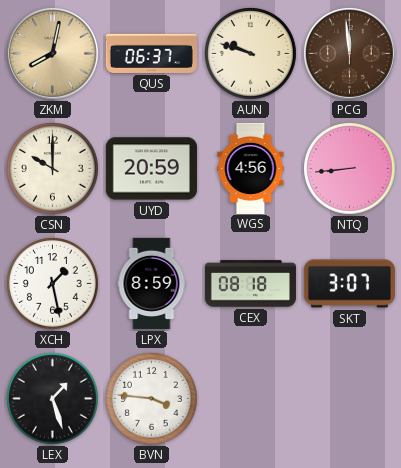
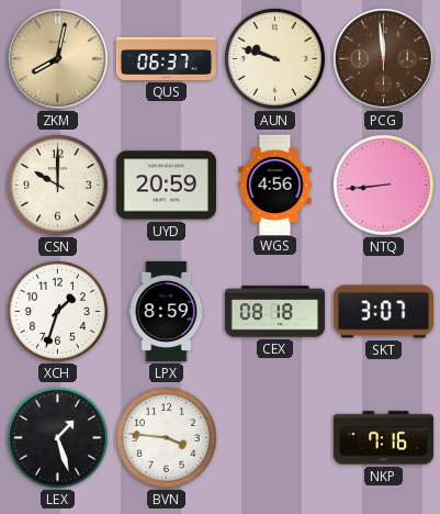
XCH: 1:28 -> 1:33
NKP: none -> 7:16
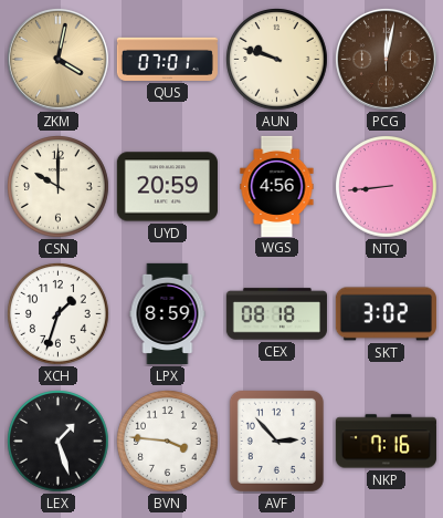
ZKM: 8:02 -> 4:02
QUS: 06:37 -> 07:01
PCG: 11:59 -> 12:02
SKT: 3:07 -> 3:02
AVF: none -> 2:53
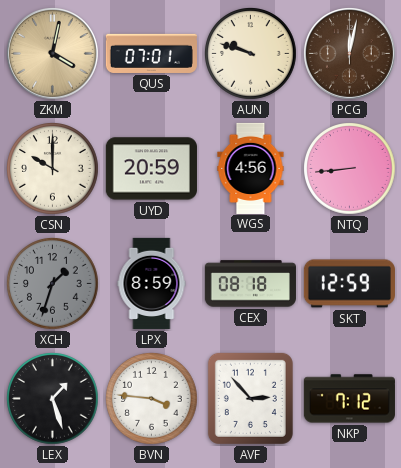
XCH dial: white -> grey
SKT: 3:02 -> 12:59
NKP: 7:16 -> 7:12
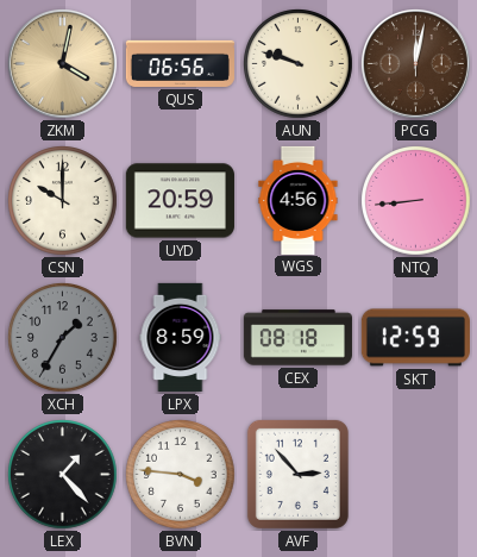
QUS: 07:01 -> 06:56
XCH: 1:33 -> 1:35
LEX: 1:27 -> 1:23
NKP: 7:12 -> none
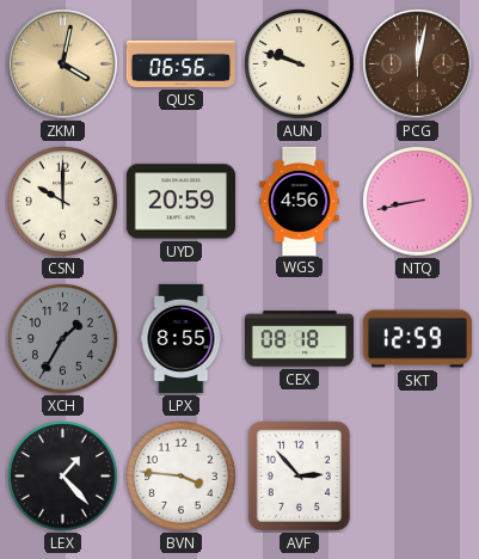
NTQ: 8:44 -> 8:43
LPX: 8:59 -> 8:55
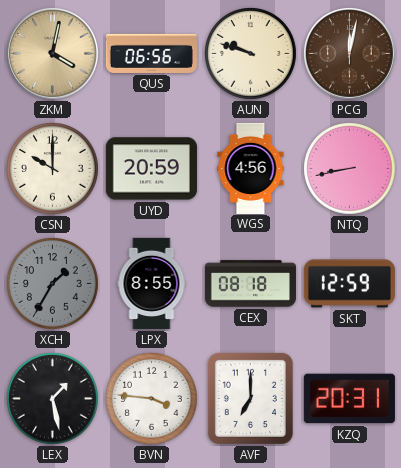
LEX: 1:23 -> 1:28
AVF: 2:53 -> 7:00
KZQ: none -> 20:31
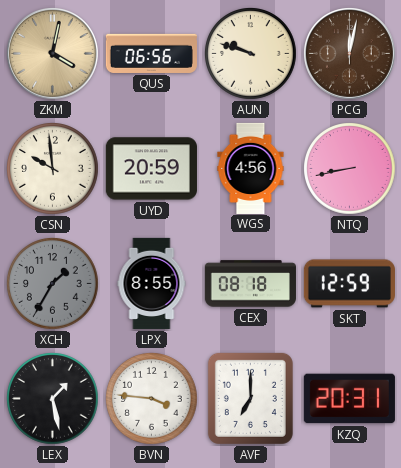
CSN: 10:00 -> 9:59
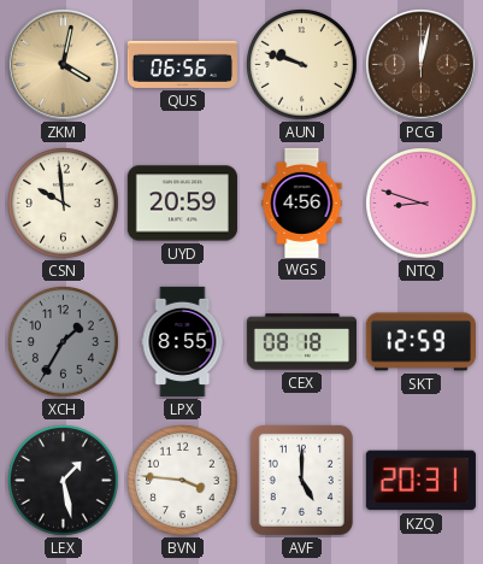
NTQ: 8:43 -> 8:48
AVF: 7:00 -> 5:00
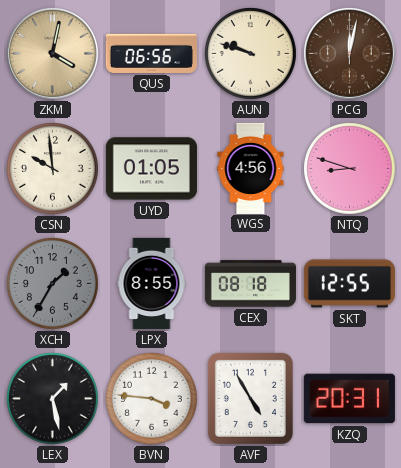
UYD: 20:59 -> 01:05
SKT: 12:59 -> 12:55
AVF: 5:00 -> 4:55
